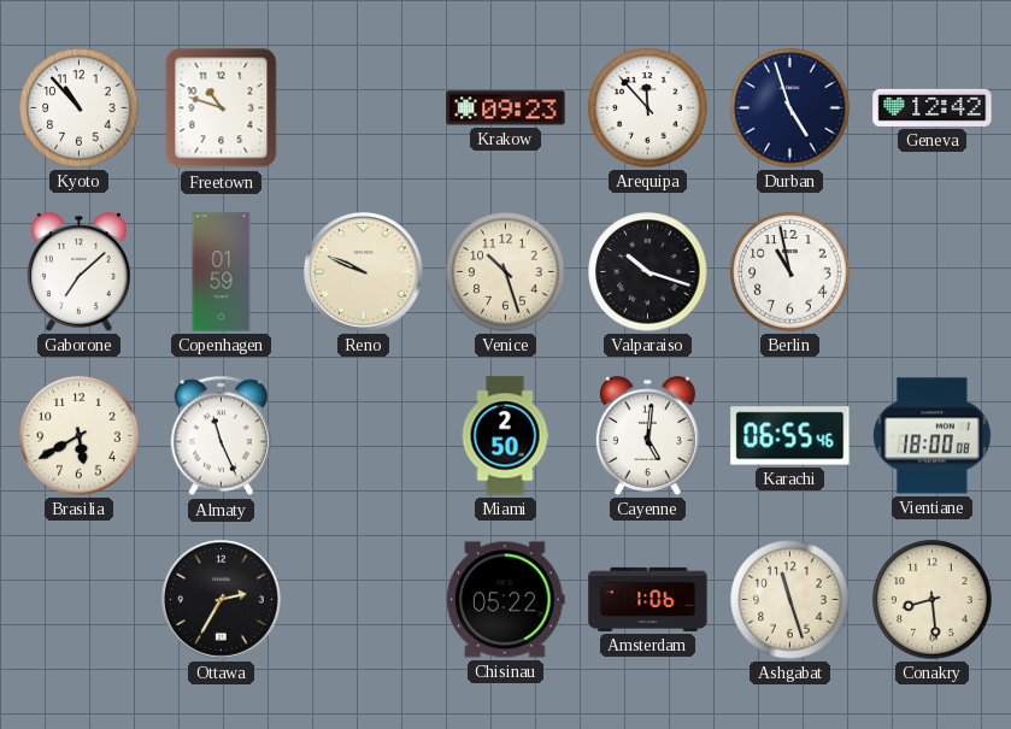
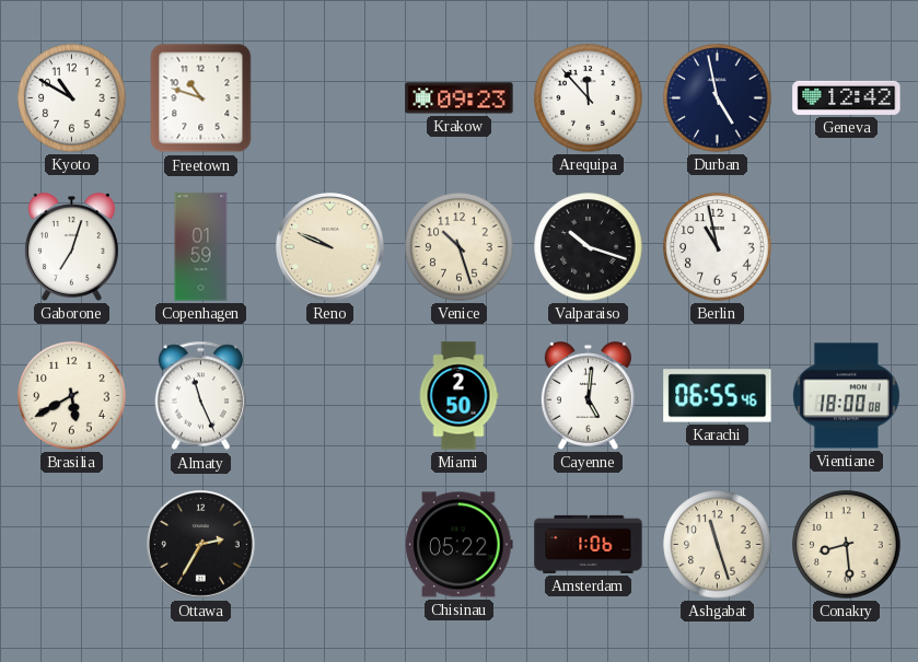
Kyoto: 10:53 -> 10:50
Durban: 4:57 -> 4:58
Gaborone: 7:08 -> 7:03
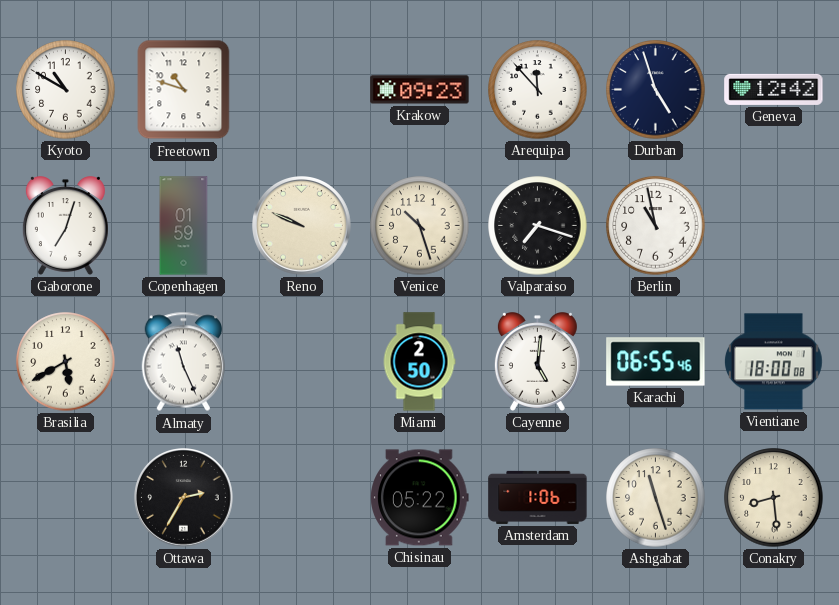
Durban: 4:58 -> 4:57
Valparaiso: 10:18 -> 7:18
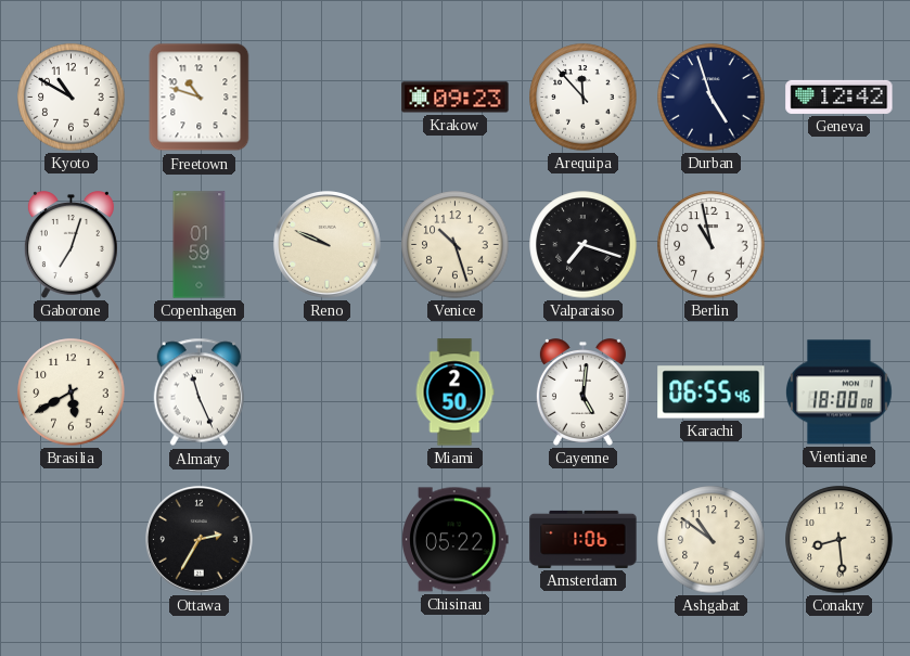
Ashgabat: 11:27 -> 10:51
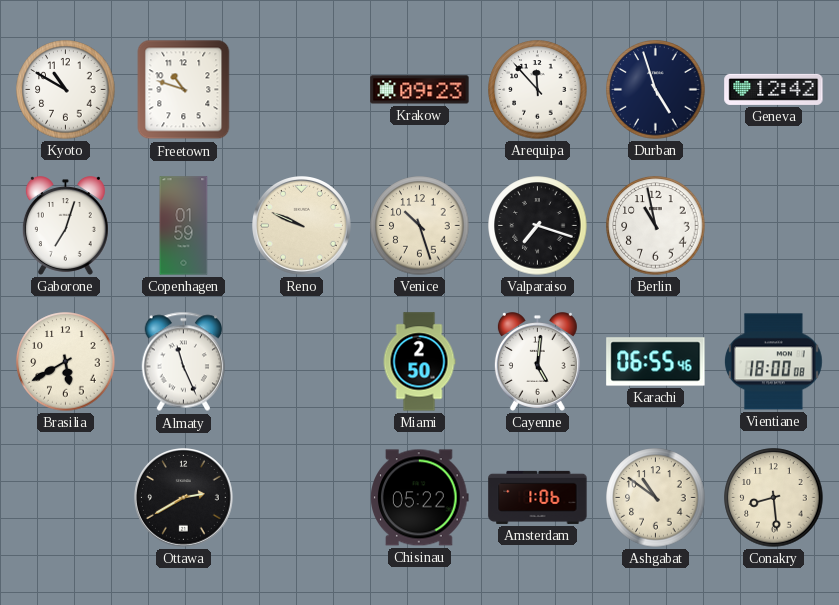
Ottawa: 2:35 -> 2:40
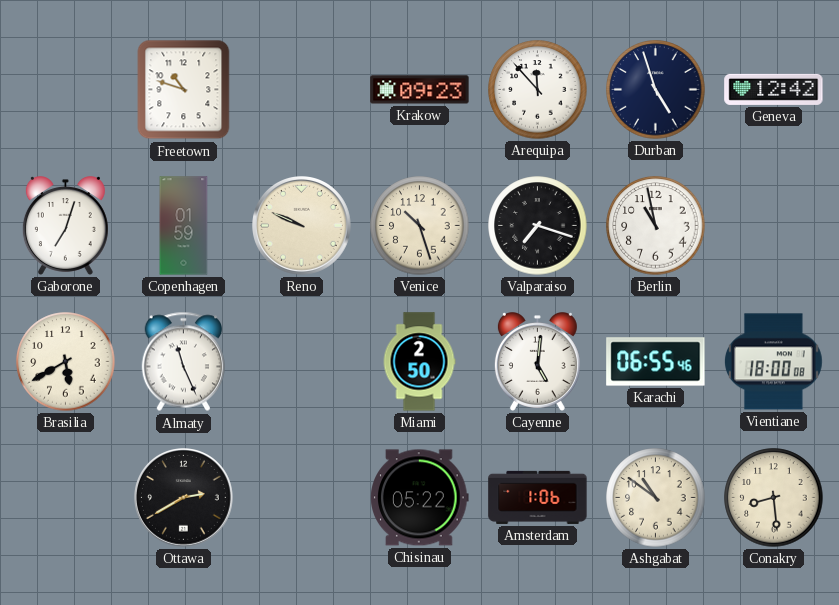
Kyoto: 10:50 -> none
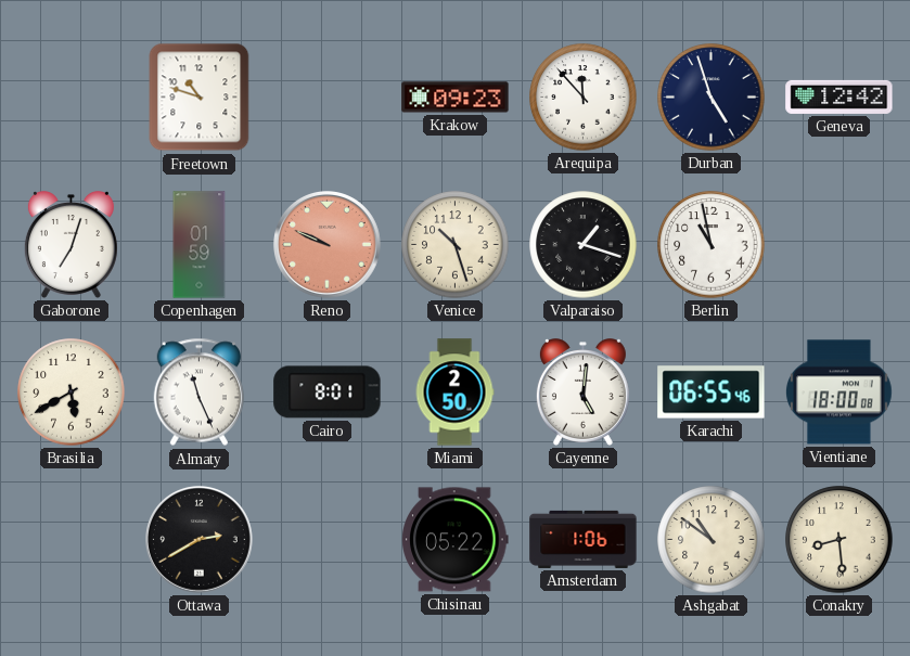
Reno dial: cream -> salmon
Valparaiso: 7:18 -> 1:18
Cairo: none -> 8:01
